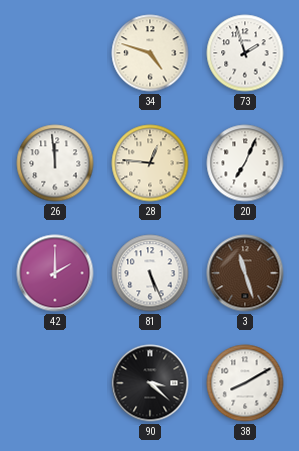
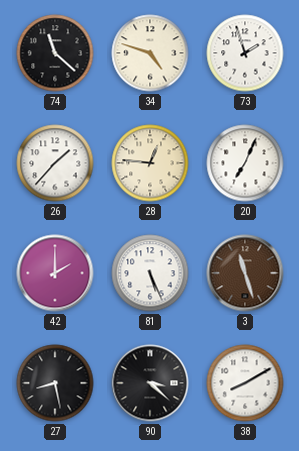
74: none -> 11:22
26: 11:59 -> 1:37
27: none -> 8:28
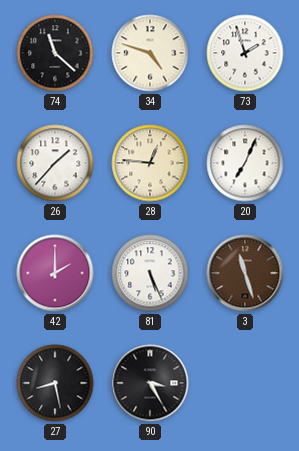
90: 3:22 -> 3:25
38: 8:10 -> none
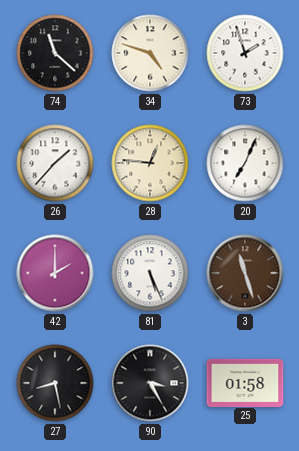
25: none -> 01:58
